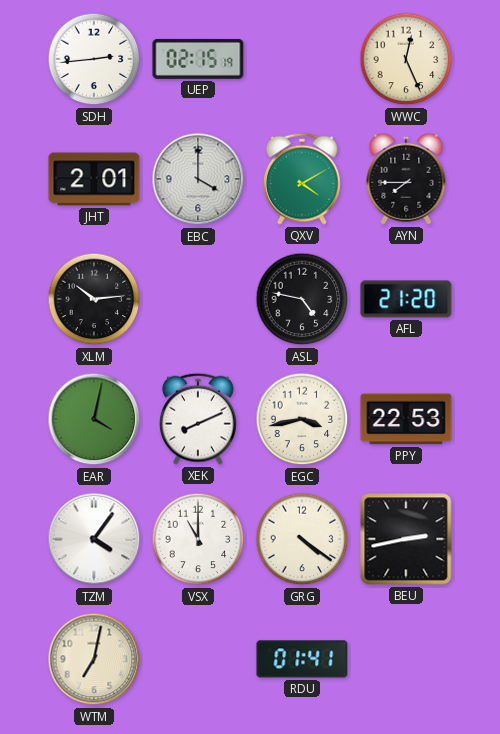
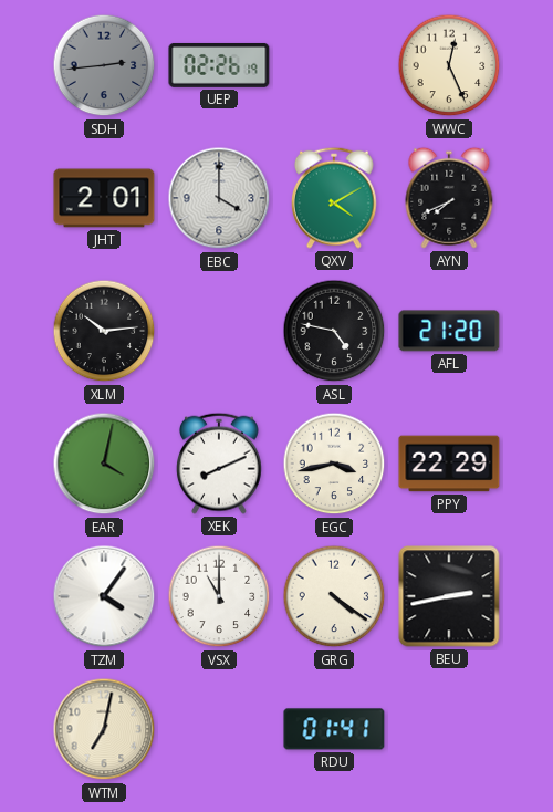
SDH dial: white -> grey
UEP: 02:15 -> 02:26
AYN: 7:45 -> 7:41
PPY: 22:53 -> 22:29
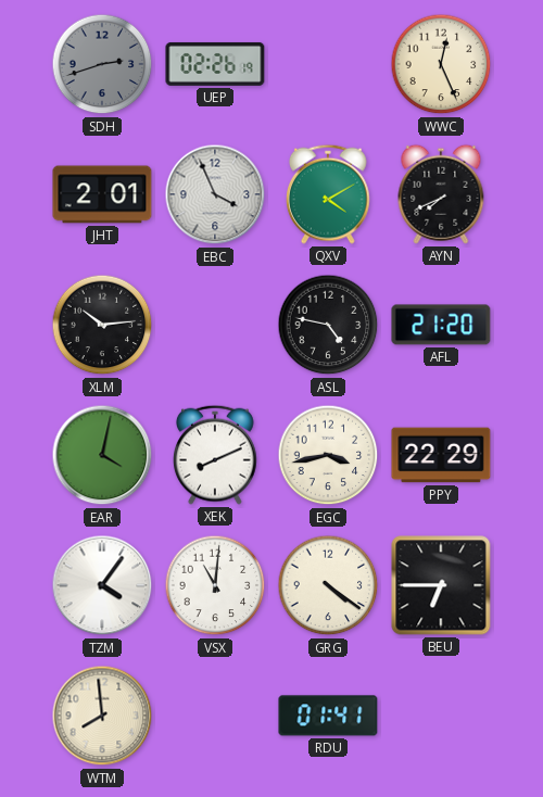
SDH: 2:44 -> 2:42
EBC: 4:00 -> 3:56
VSX: 11:00 -> 11:01
BEU: 2:43 -> 6:45
WTM: 7:02 -> 7:59
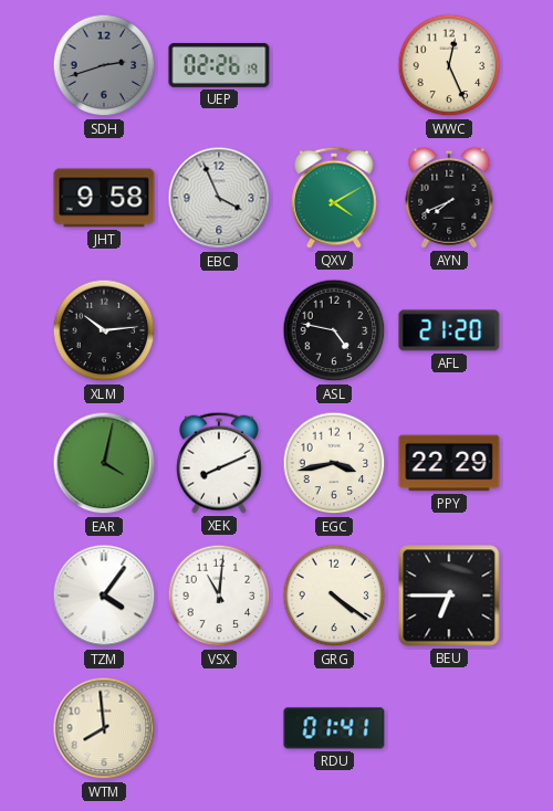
JHT: 2:01 -> 9:58
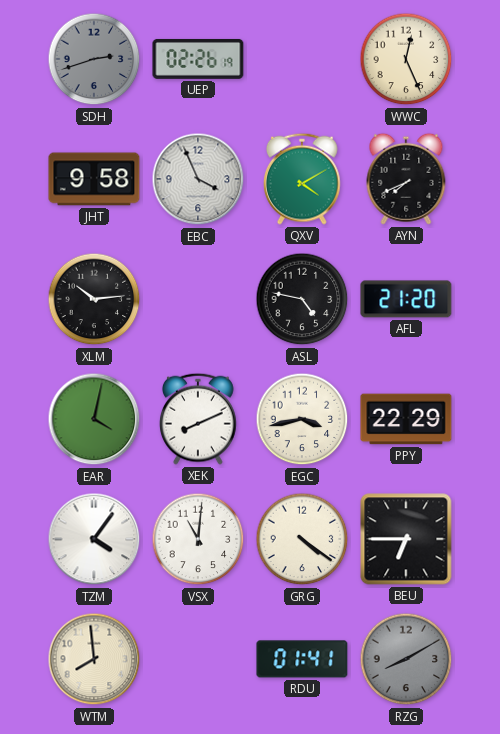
RZG: none -> 8:10
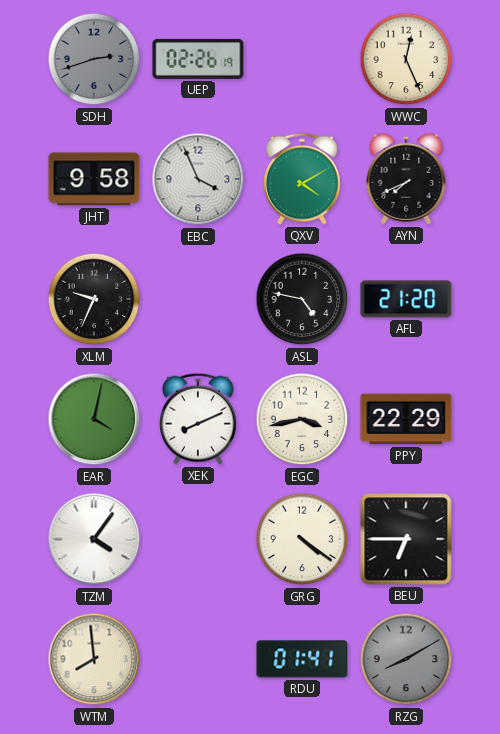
XLM: 10:14 -> 9:34
VSX: 11:01 -> none
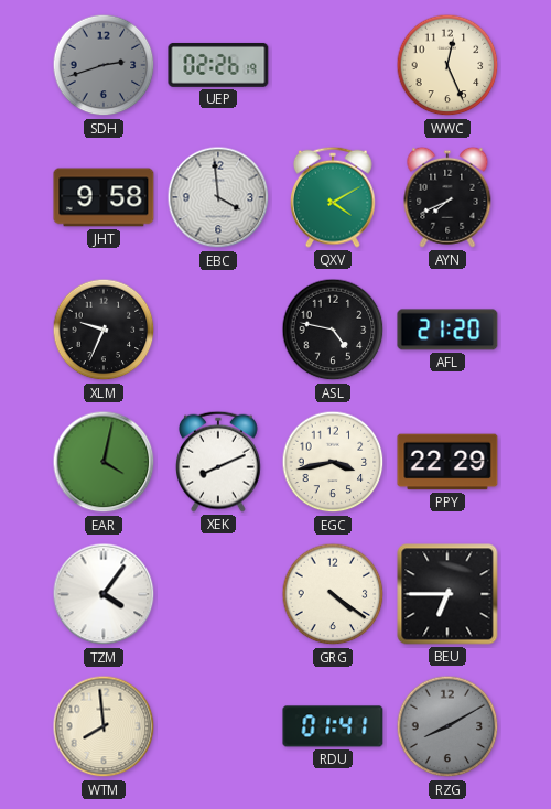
EBC: 3:56 -> 3:59
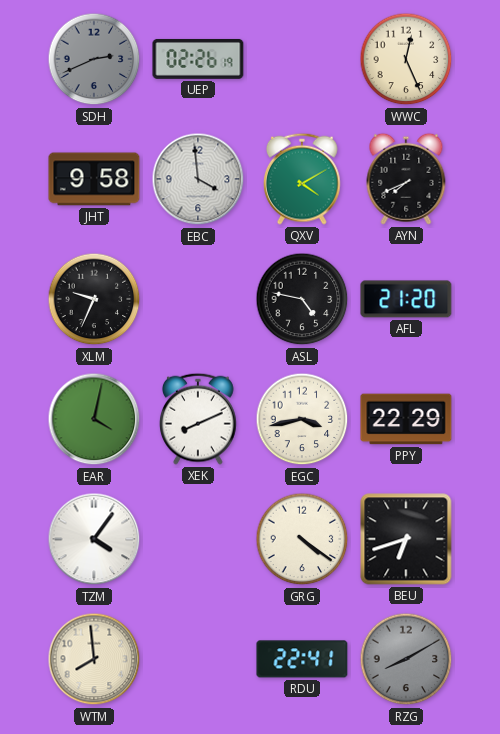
SDH: 2:42 -> 2:41
BEU: 6:45 -> 6:42
RDU: 01:41 -> 22:41
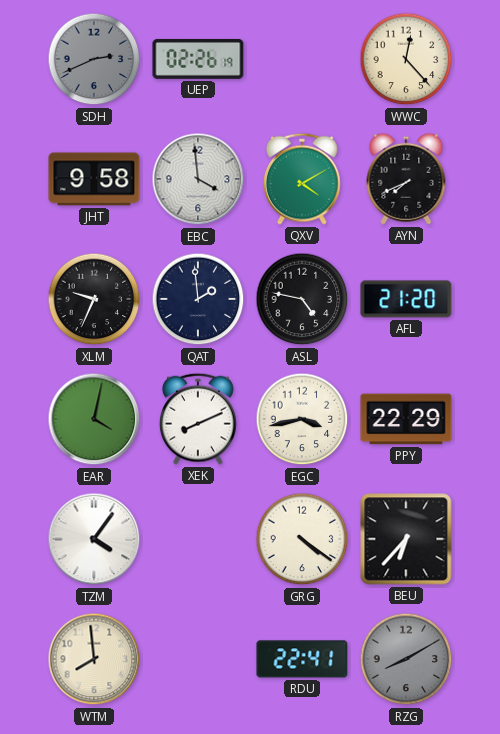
WWC: 12:26 -> 12:23
QAT: none -> 1:59
BEU: 6:42 -> 6:37
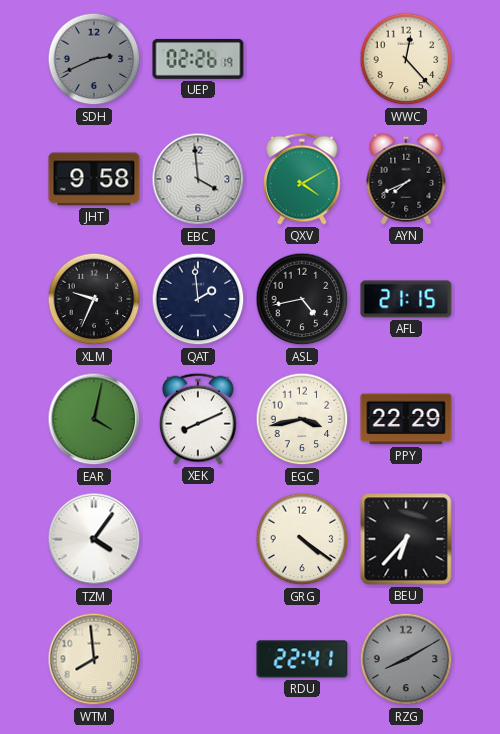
ASL: 4:47 -> 4:43
AFL: 21:20 -> 21:15
